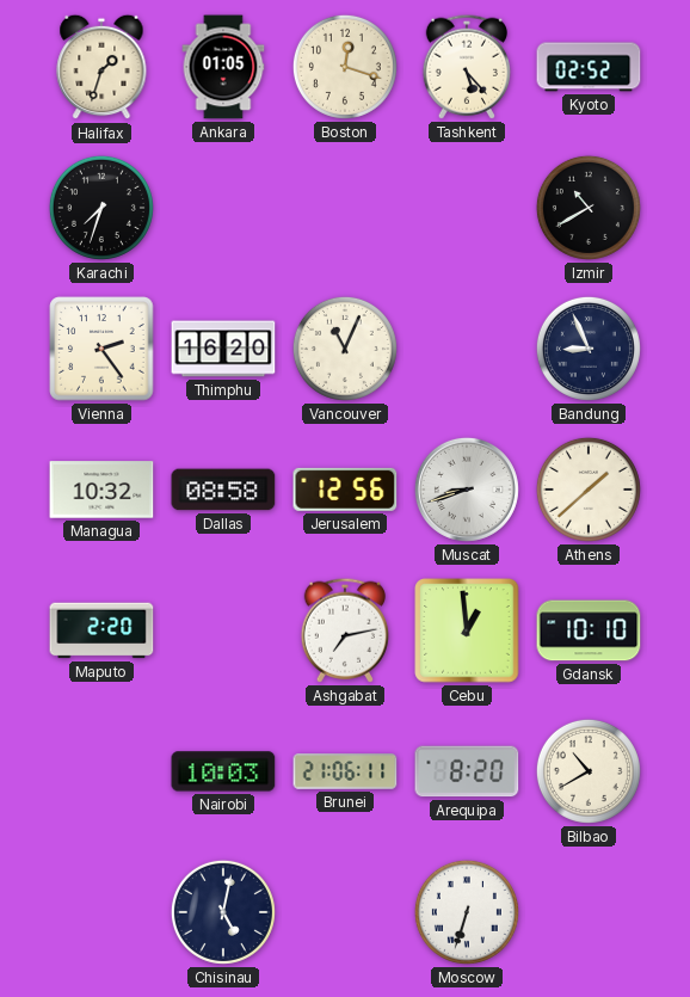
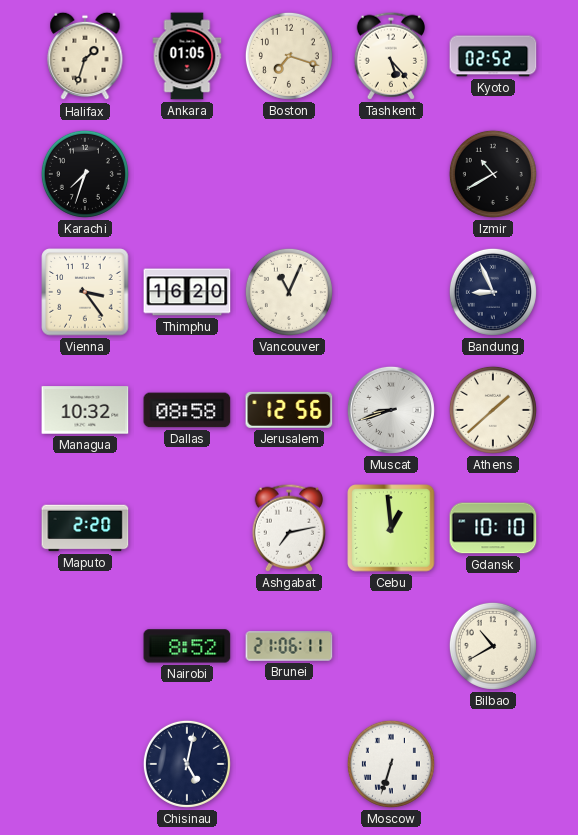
Boston: 12:18 -> 7:18
Vienna: 2:24 -> 3:24
Nairobi: 10:03 -> 8:52
Arequipa: 8:20 -> none
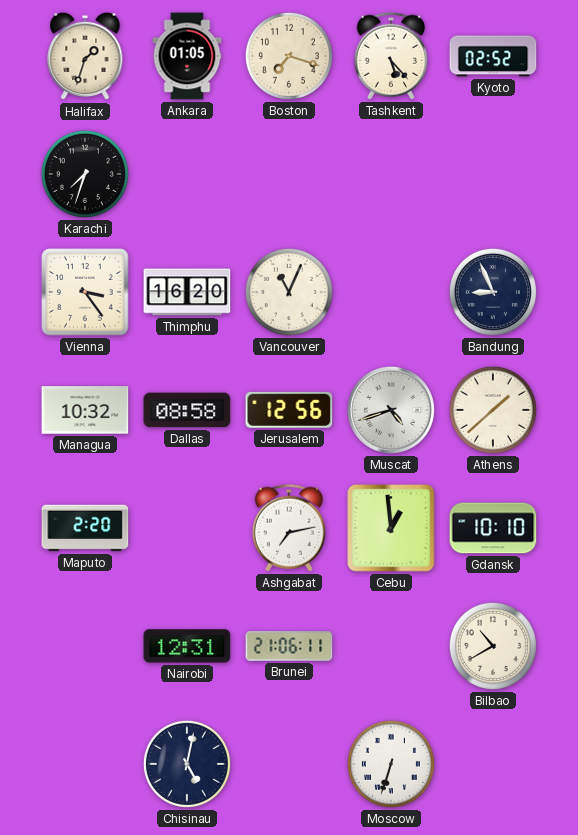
Izmir: 10:40 -> none
Muscat: 8:42 -> 4:42
Nairobi: 8:52 -> 12:31
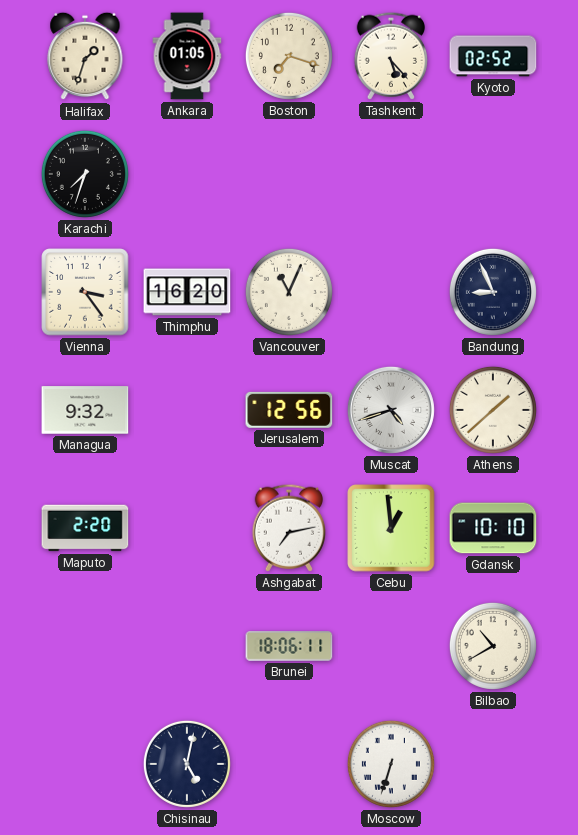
Managua: 10:32 -> 9:32
Dallas: 08:58 -> none
Nairobi: 12:31 -> none
Brunei: 21:06 -> 18:06
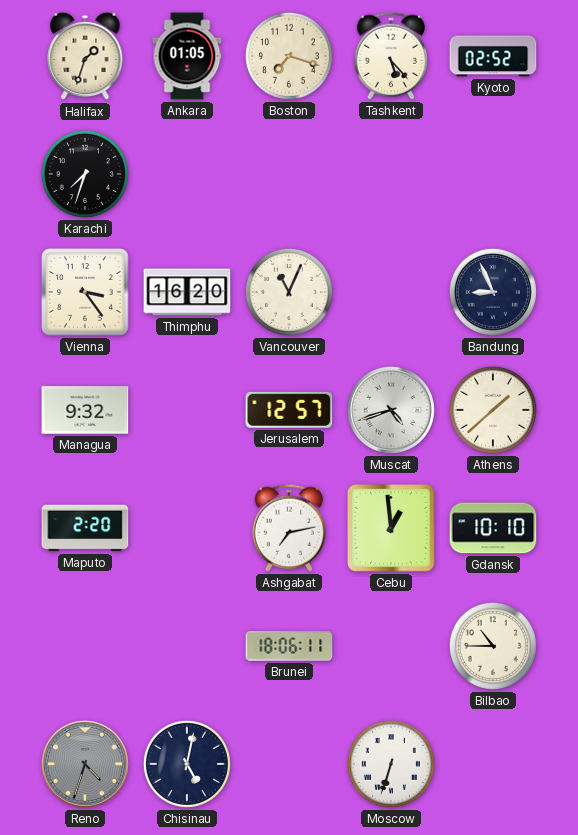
Jerusalem: 12:56 -> 12:57
Bilbao: 10:40 -> 10:45
Reno: none -> 4:33
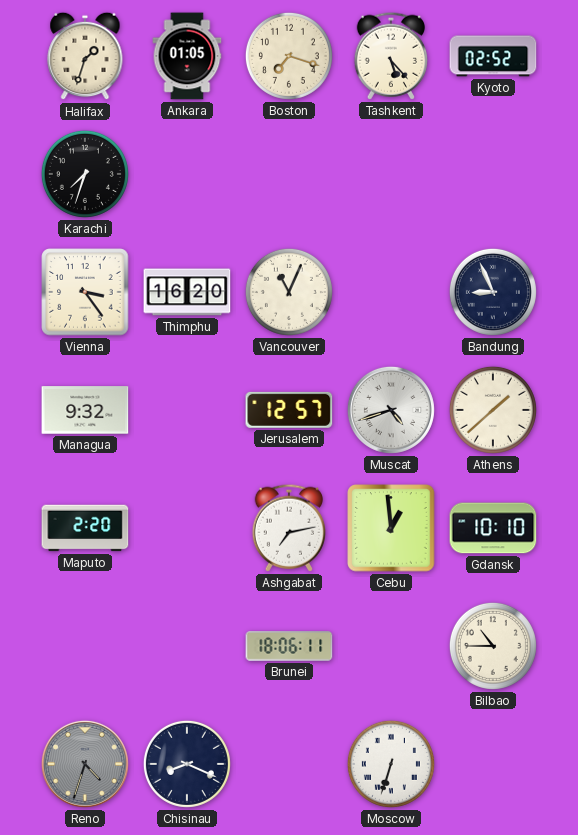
Chisinau: 5:02 -> 8:19
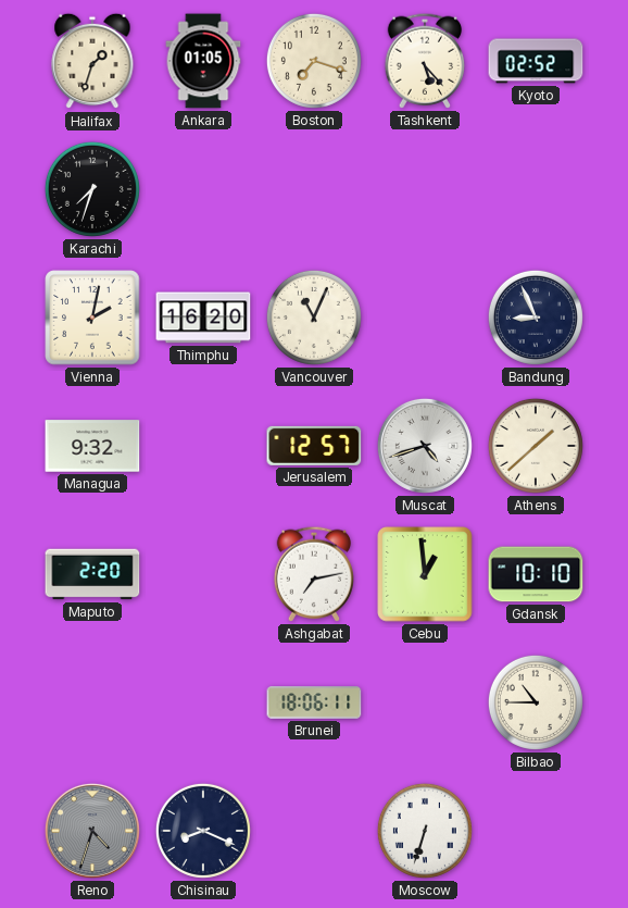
Vienna: 3:24 -> 2:02
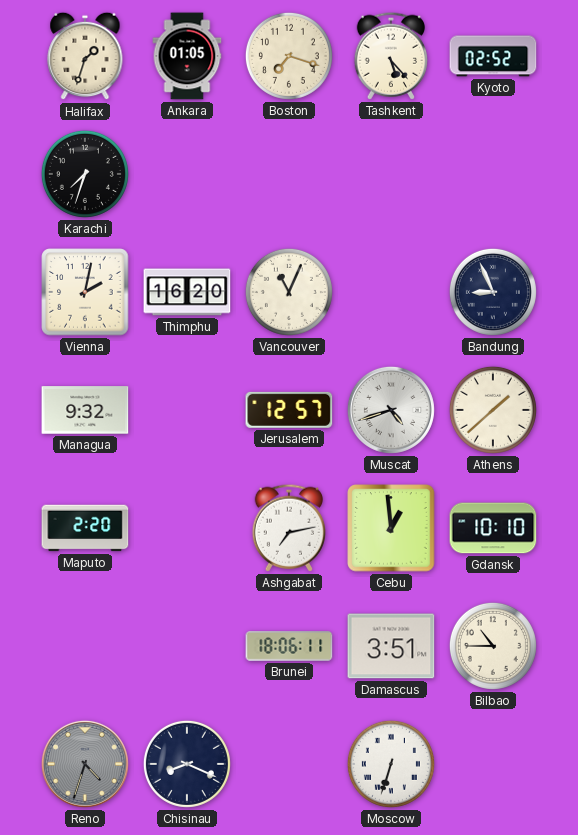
Damascus: none -> 3:51
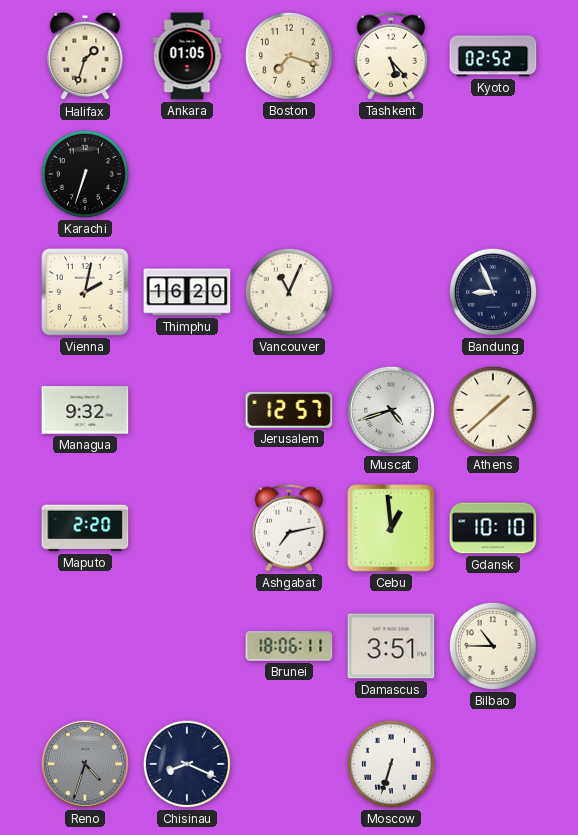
Karachi: 7:33 -> 6:33
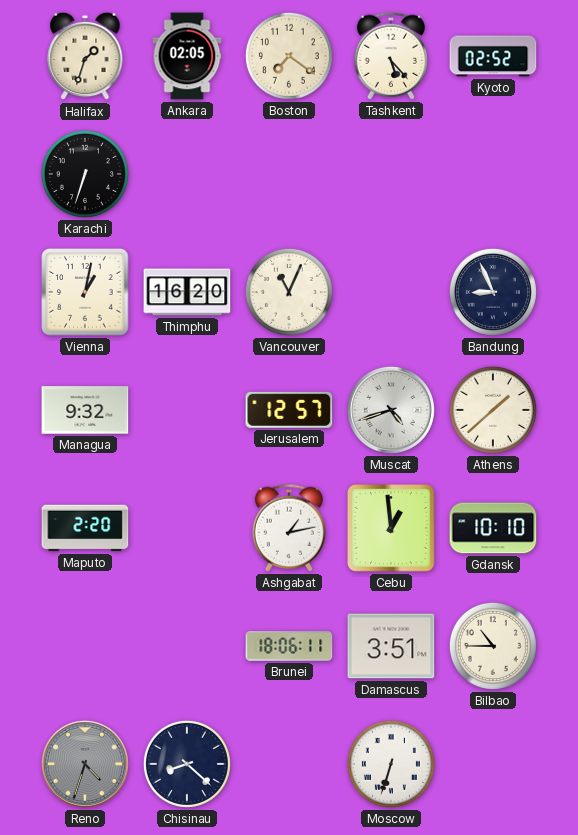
Ankara: 01:05 -> 02:05
Boston: 7:18 -> 7:21
Vienna: 2:02 -> 1:02
Ashgabat: 7:13 -> 1:13
Chisinau: 8:19 -> 8:22
